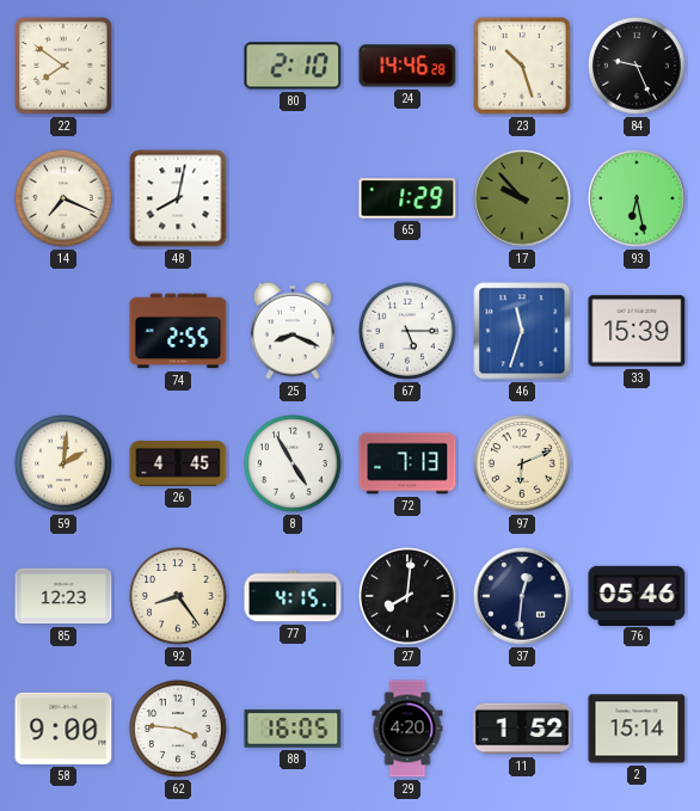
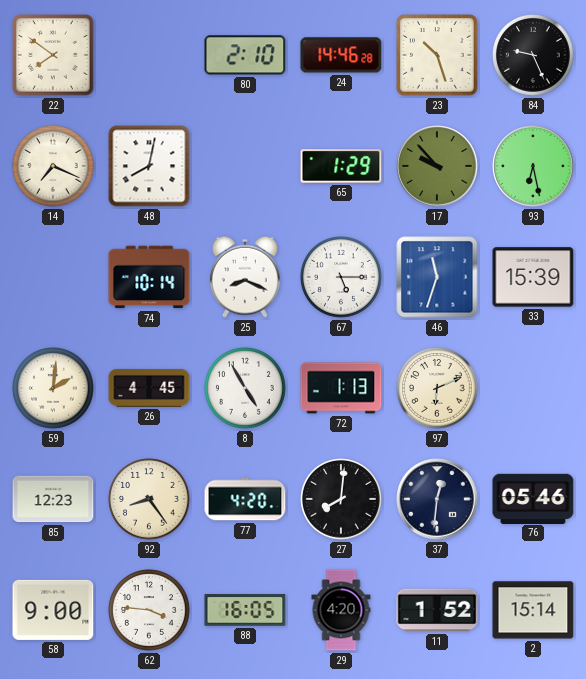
74: 2:55 -> 10:14
72: 7:13 -> 1:13
77: 4:15 -> 4:20
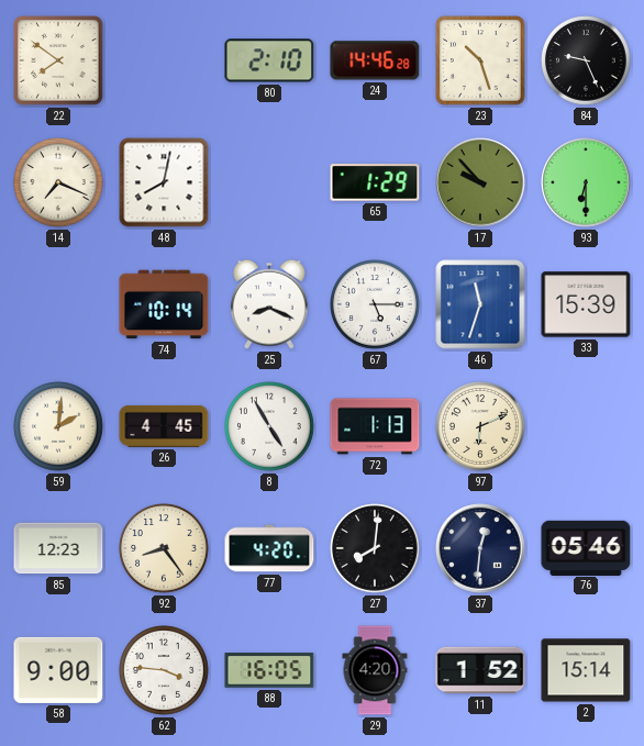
93: 6:28 -> 6:30
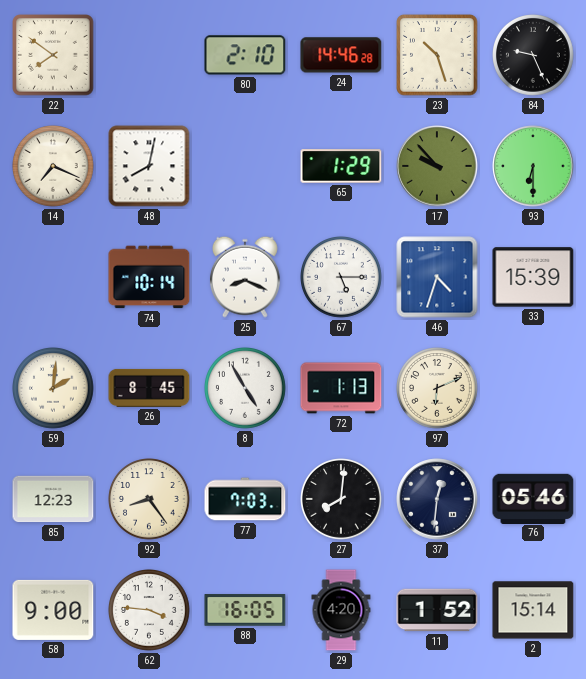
46: 11:33 -> 4:33
26: 4:45 -> 8:45
77: 4:20 -> 7:03
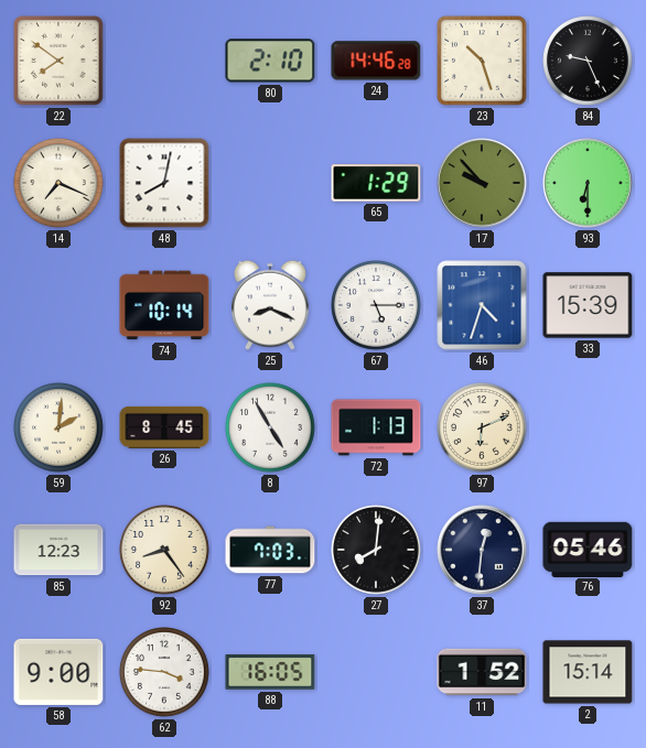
29: 4:20 -> none
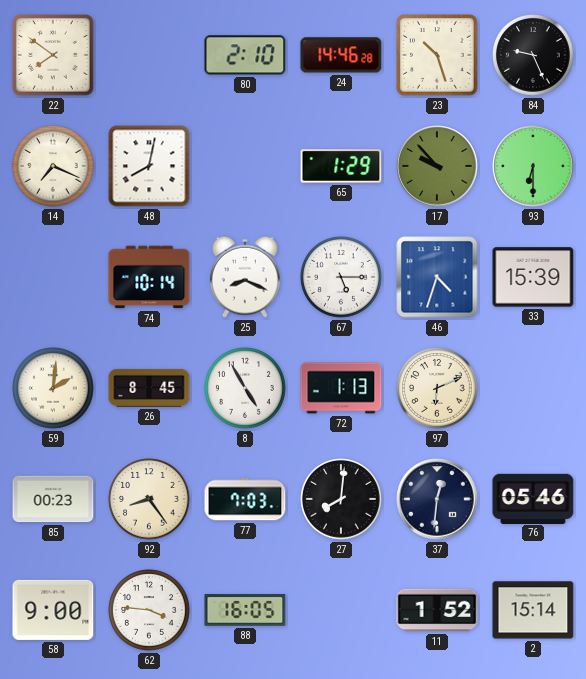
85: 12:23 -> 00:23
